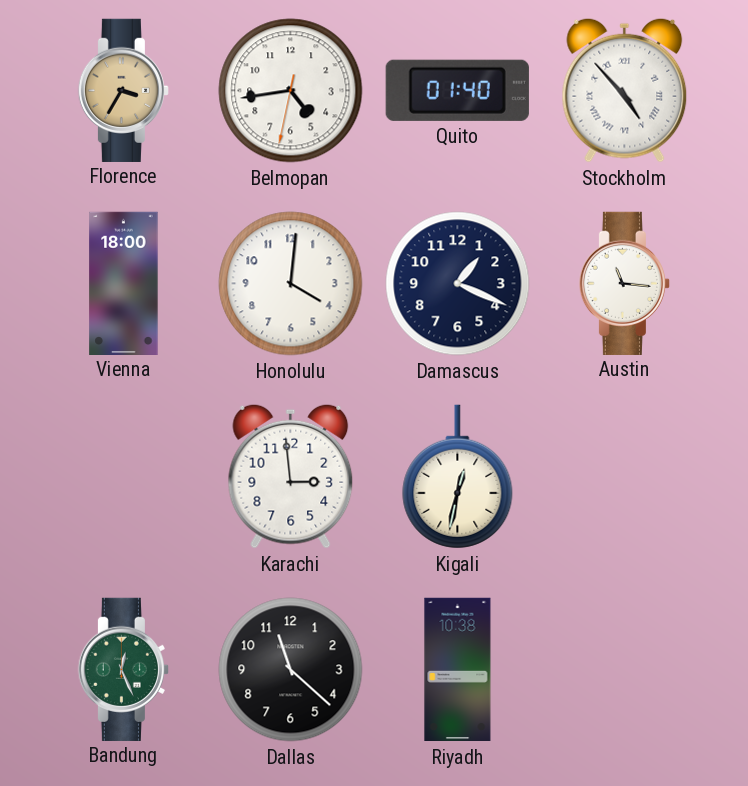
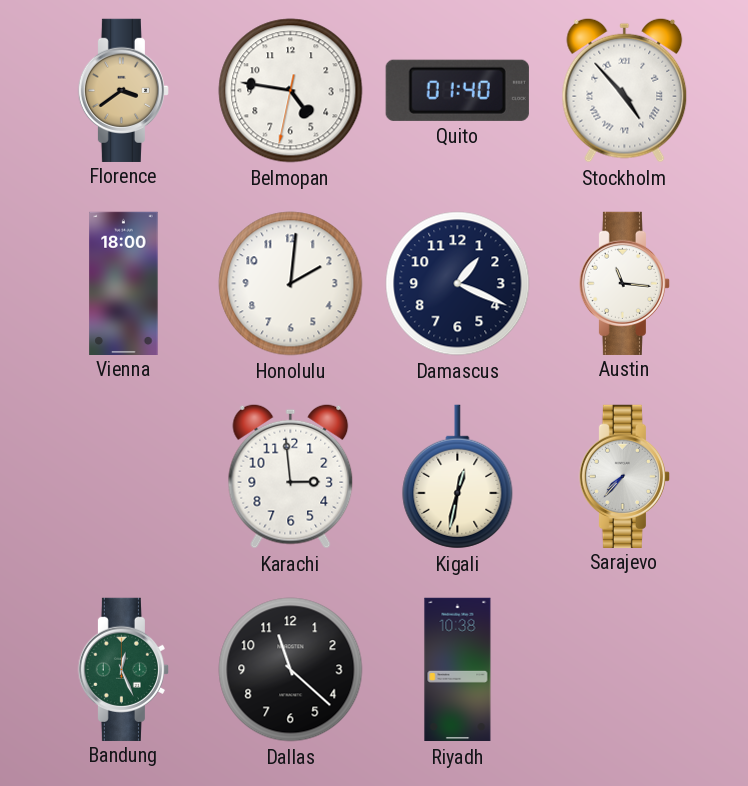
Florence: 3:35 -> 3:39
Belmopan: 4:43 -> 4:46
Honolulu: 4:01 -> 2:01
Sarajevo: none -> 7:37
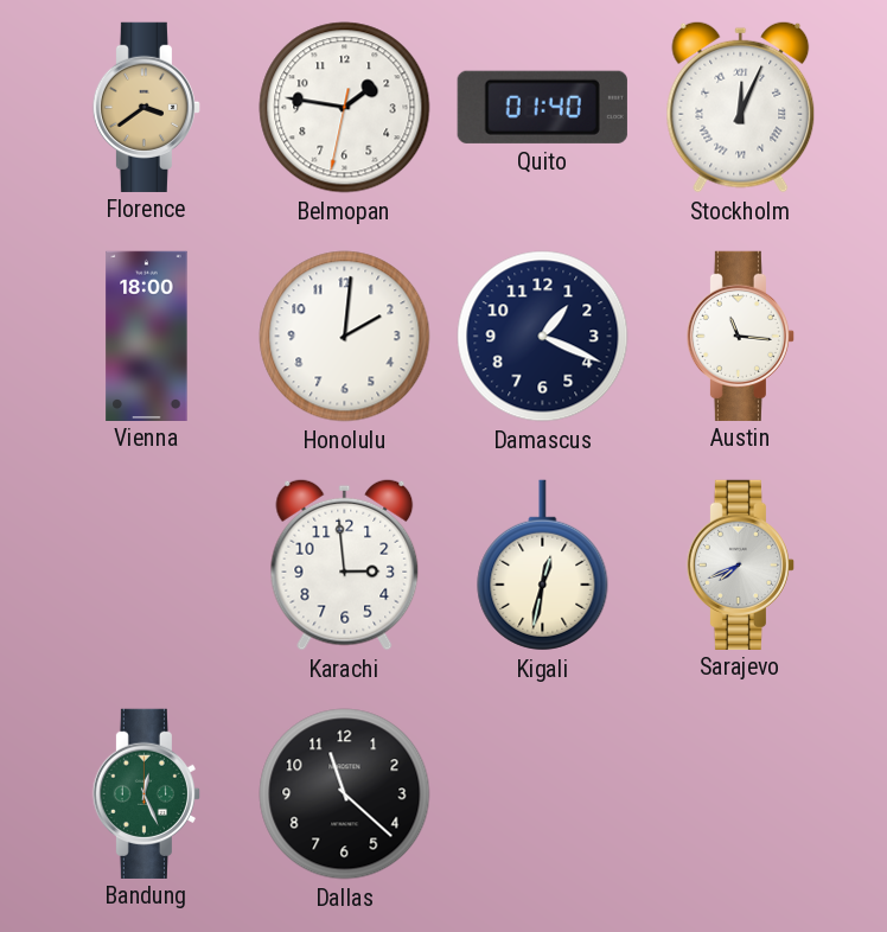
Belmopan: 4:46 -> 1:46
Stockholm: 4:53 -> 12:04
Sarajevo: 7:37 -> 7:41
Riyadh: 10:38 -> none
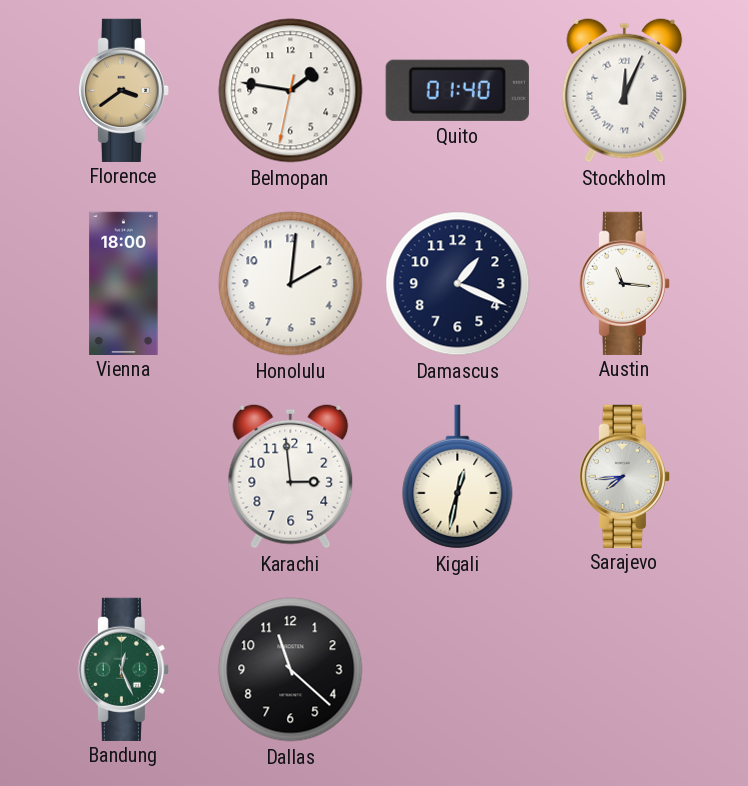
Sarajevo: 7:41 -> 7:44
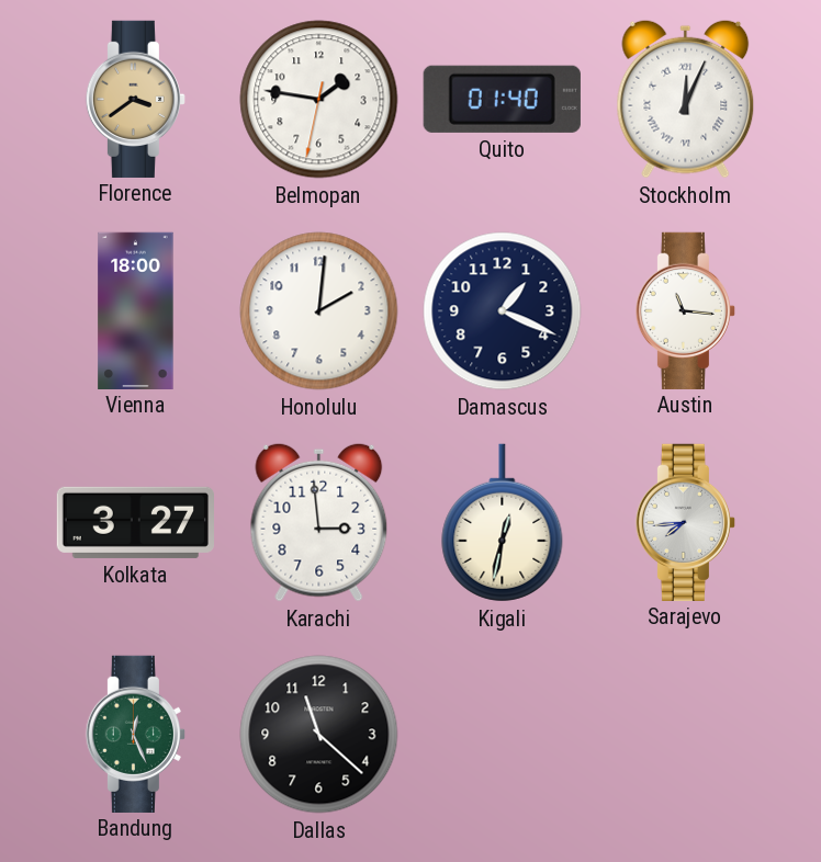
Kolkata: none -> 3:27
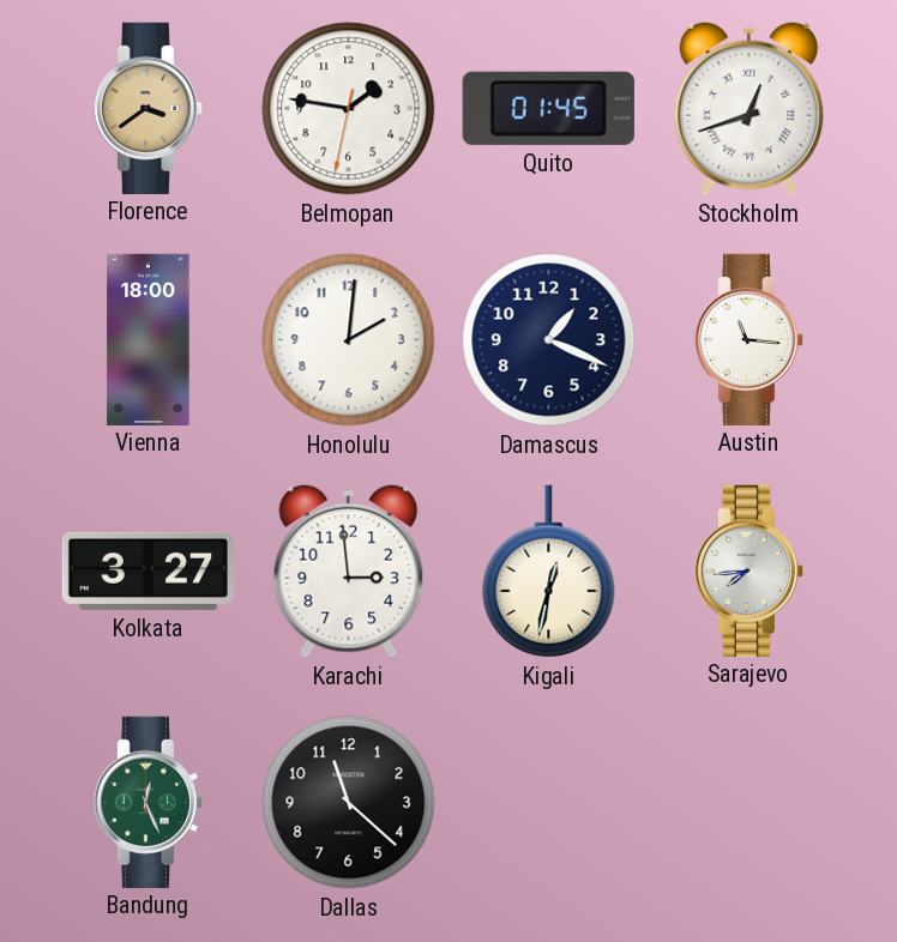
Quito: 01:40 -> 01:45
Stockholm: 12:04 -> 12:42
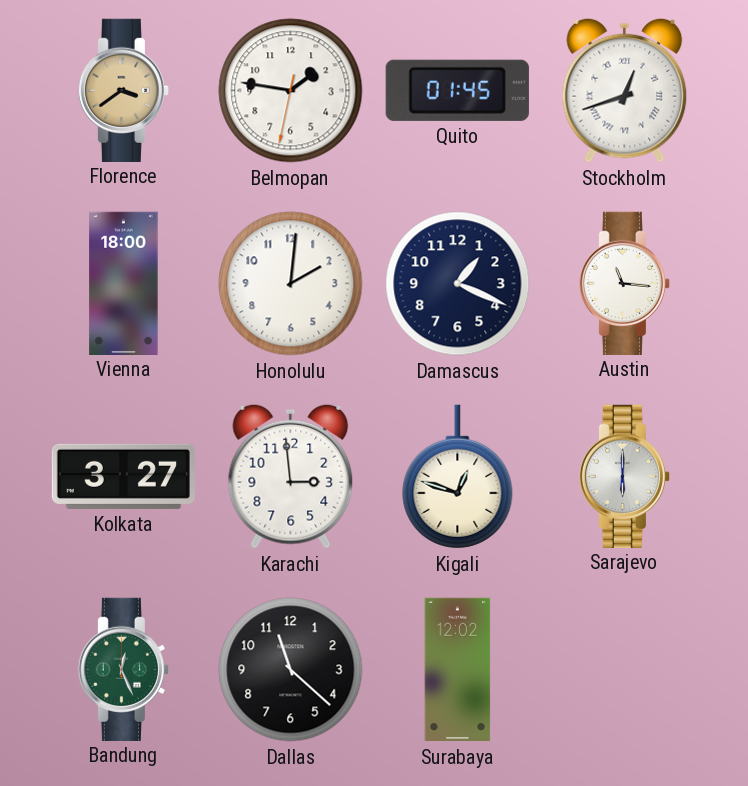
Kigali: 12:32 -> 12:48
Sarajevo: 7:44 -> 6:00
Surabaya: none -> 12:02
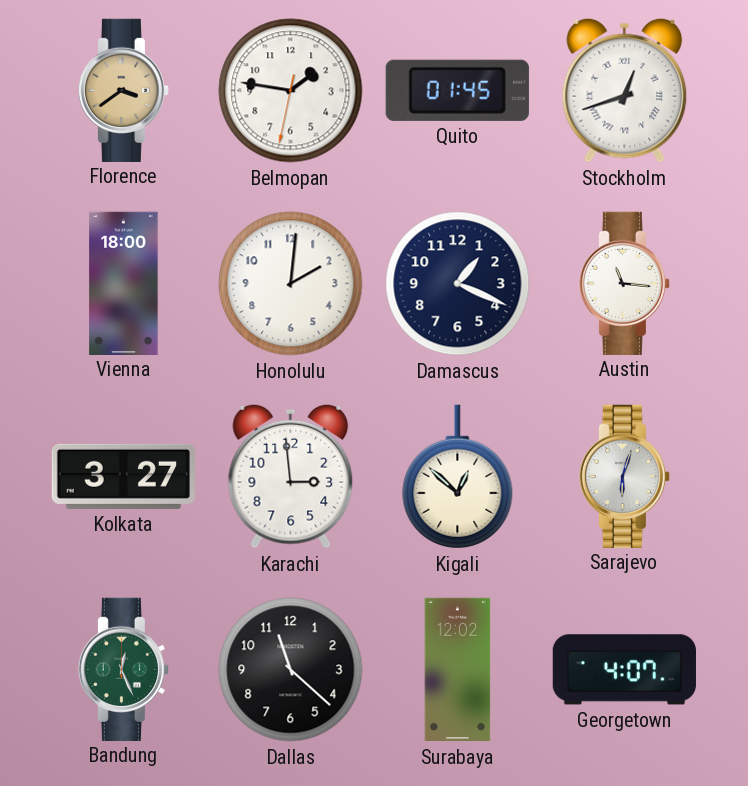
Kigali: 12:48 -> 12:52
Sarajevo: 6:00 -> 6:03
Georgetown: none -> 4:07
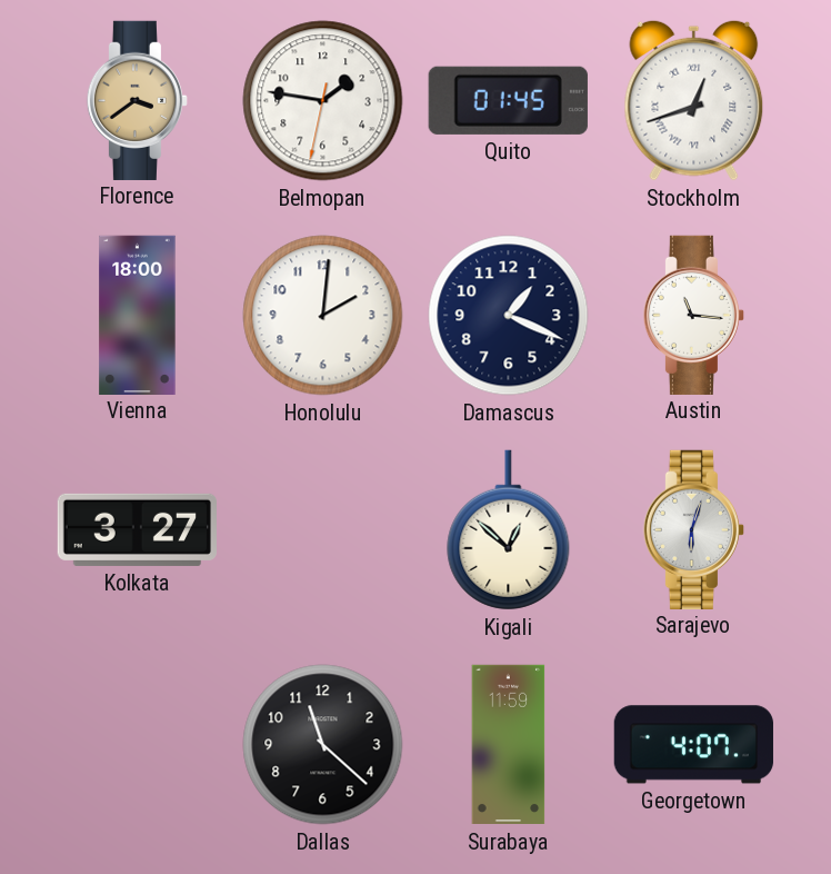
Karachi: 2:59 -> none
Bandung: 12:26 -> none
Surabaya: 12:02 -> 11:59
